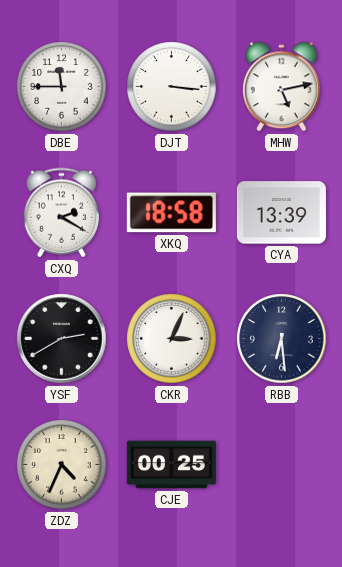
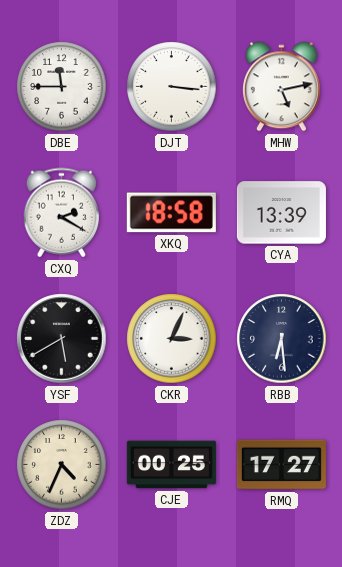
YSF: 2:40 -> 5:40
RMQ: none -> 17:27
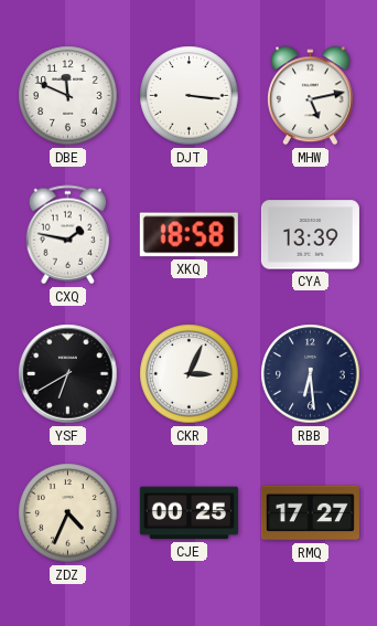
DBE: 11:45 -> 11:49
CXQ: 2:20 -> 1:47
YSF: 5:40 -> 6:40
